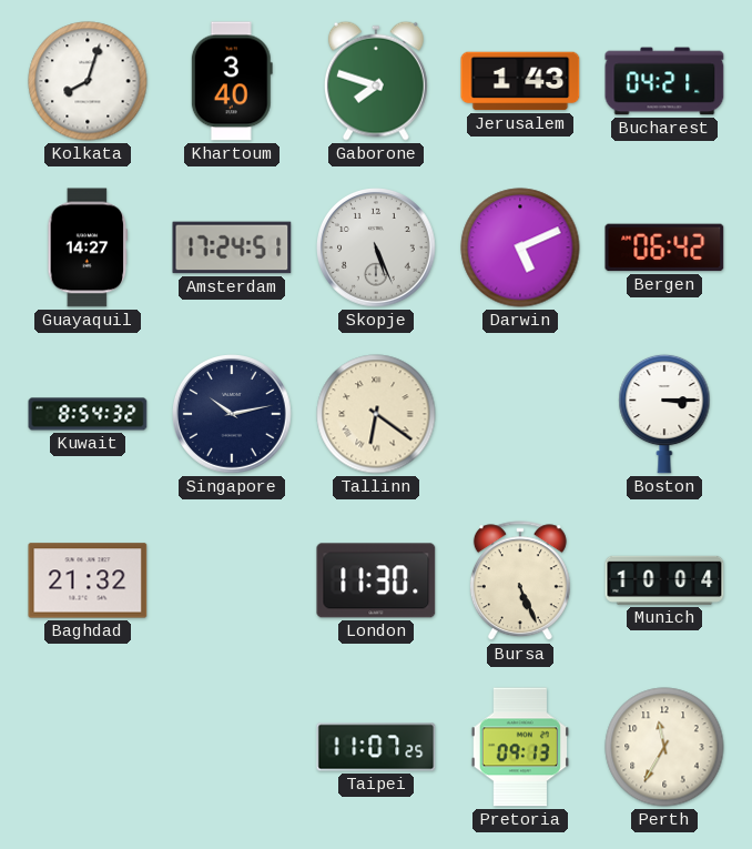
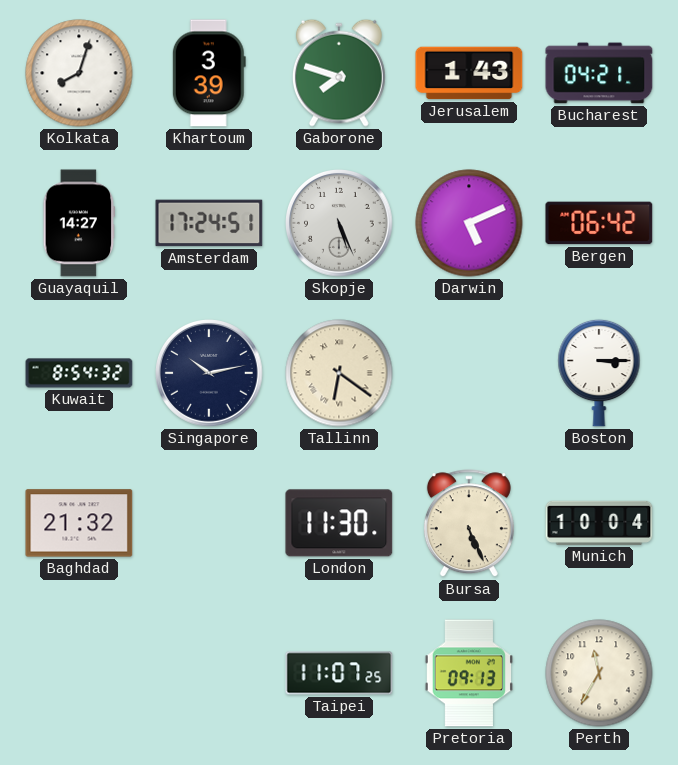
Khartoum: 3:40 -> 3:39
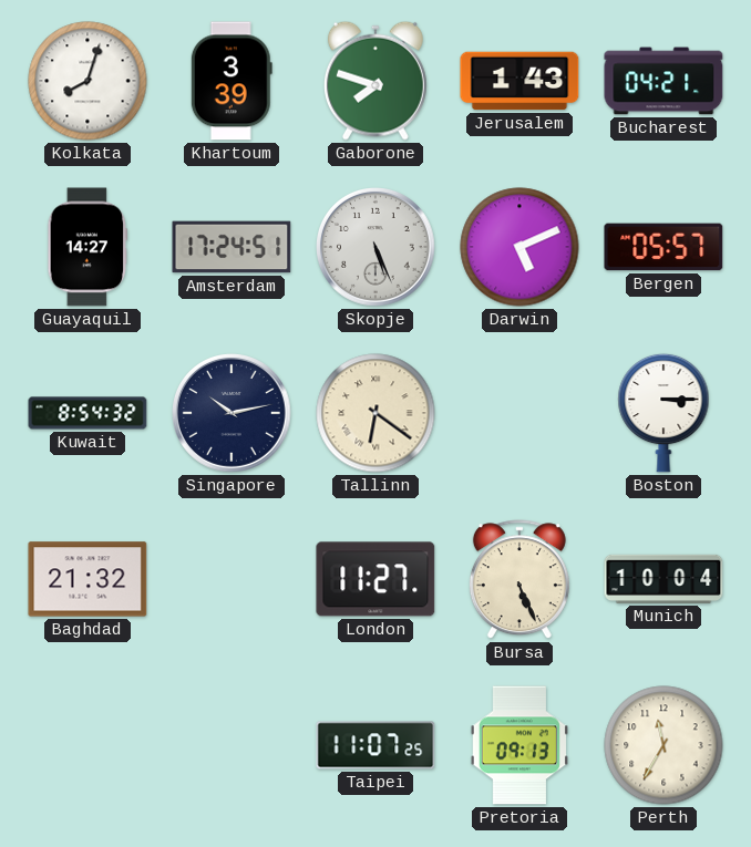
Bergen: 06:42 -> 05:57
London: 11:30 -> 11:27
